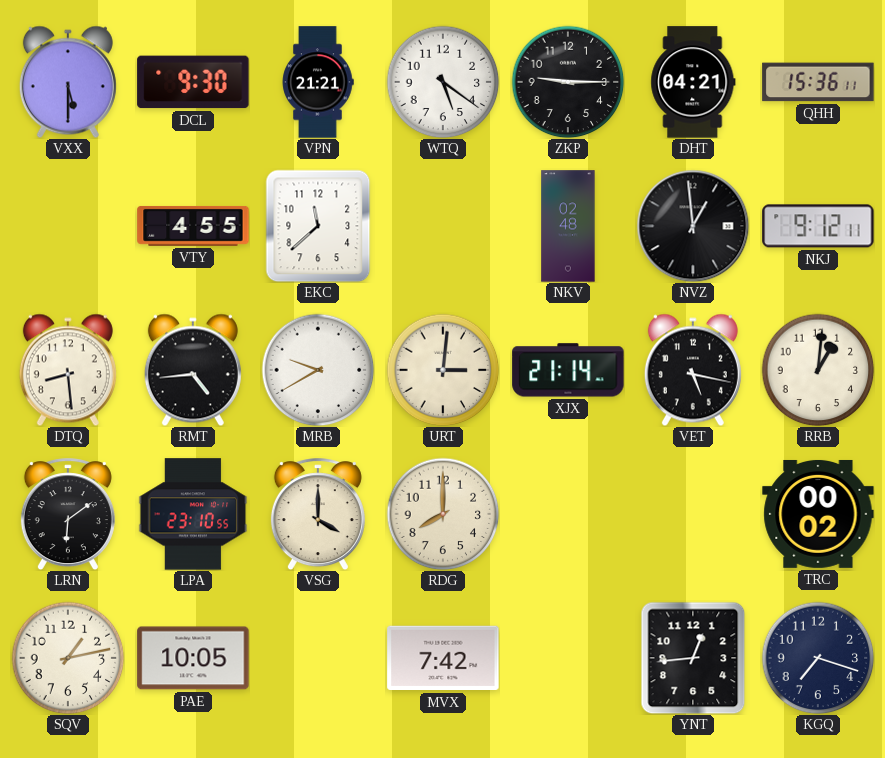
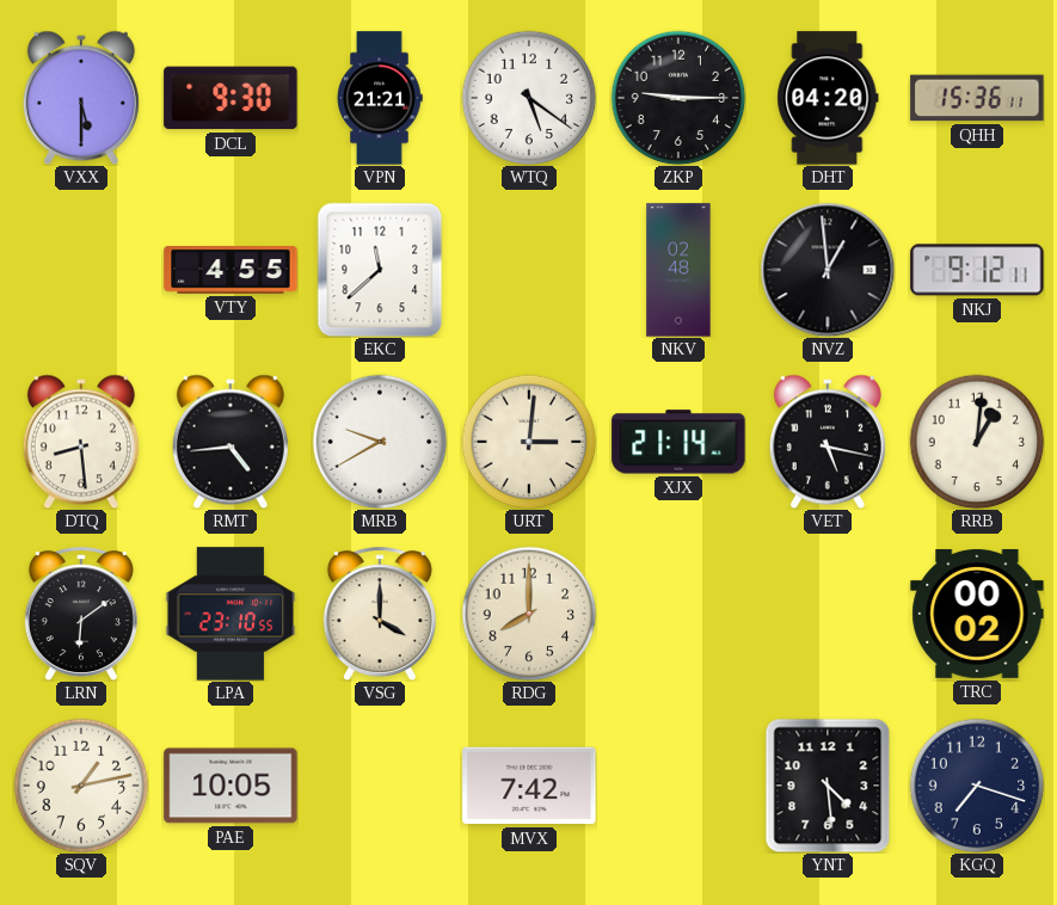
DHT: 04:21 -> 04:20
YNT: 12:44 -> 4:29
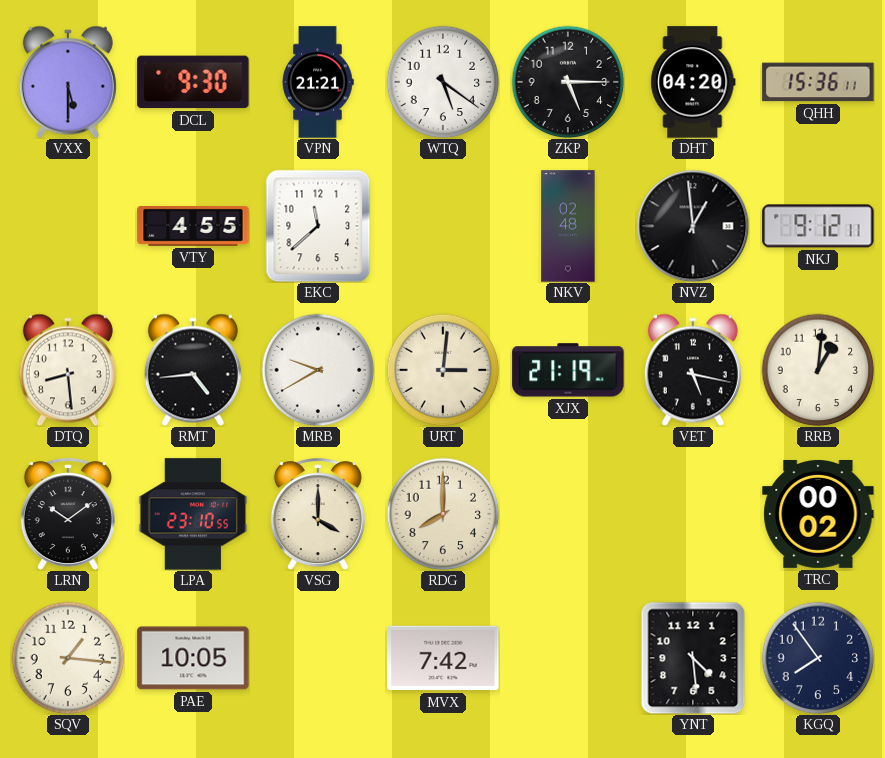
ZKP: 9:15 -> 5:15
XJX: 21:14 -> 21:19
LRN: 6:09 -> 10:09
SQV: 1:13 -> 1:16
KGQ: 7:18 -> 7:54
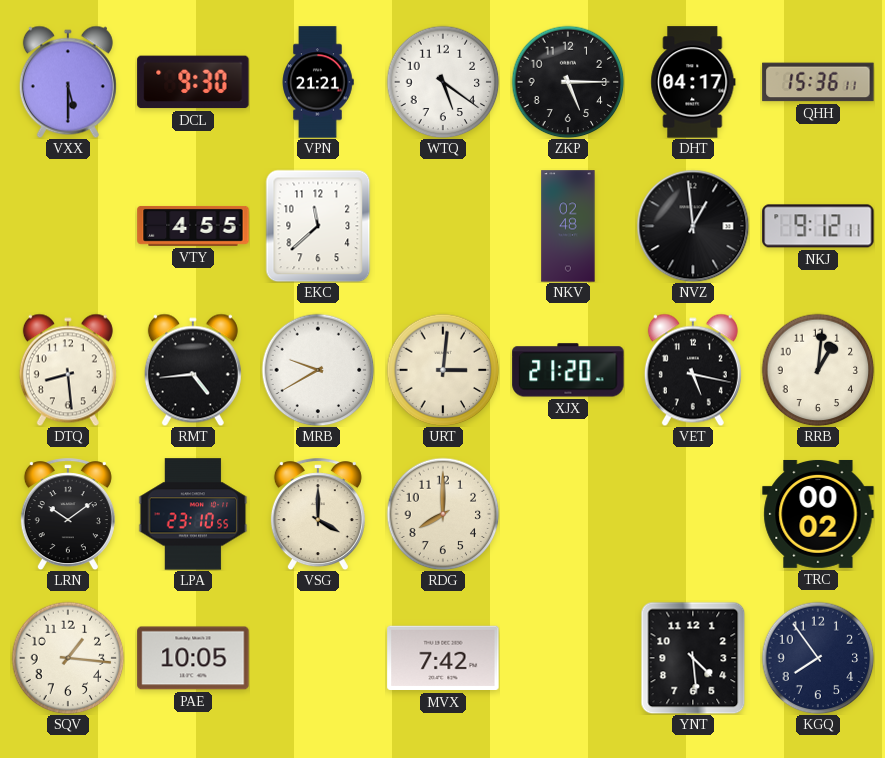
DHT: 04:20 -> 04:17
XJX: 21:19 -> 21:20
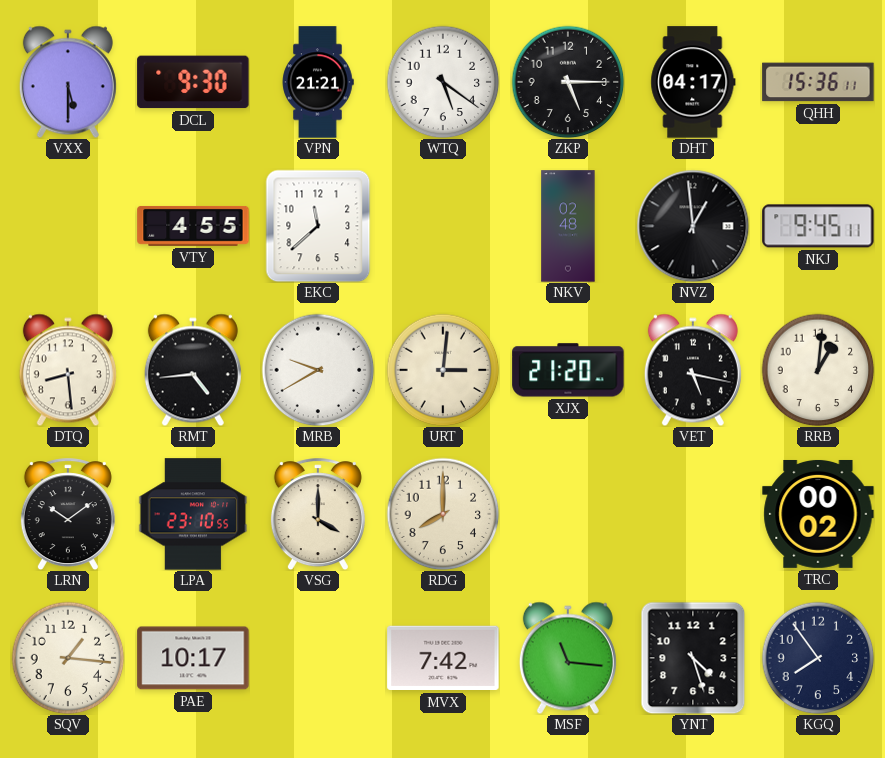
NKJ: 9:12 -> 9:45
PAE: 10:05 -> 10:17
MSF: none -> 11:16
YNT: 4:29 -> 4:27
